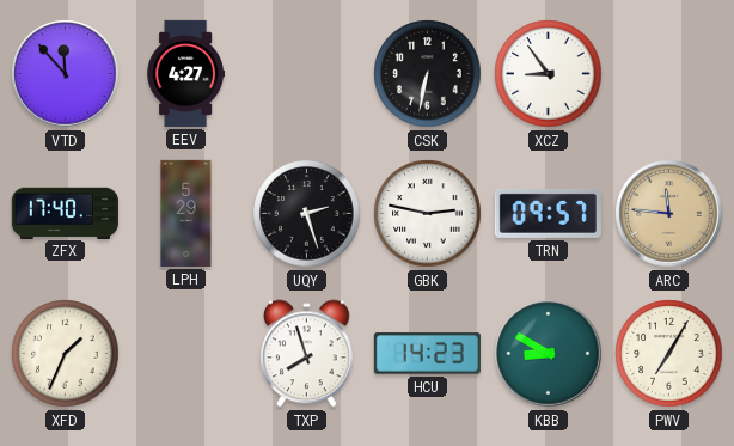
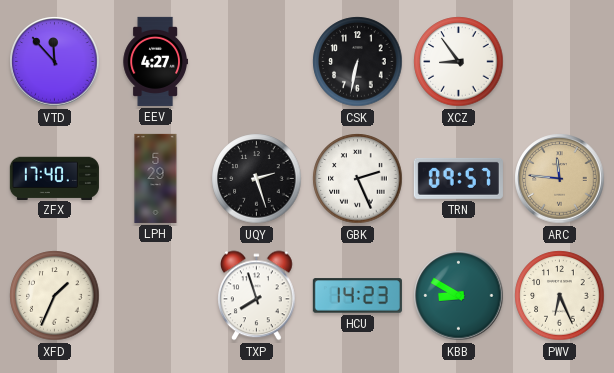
GBK: 2:47 -> 2:26
PWV: 7:05 -> 6:26
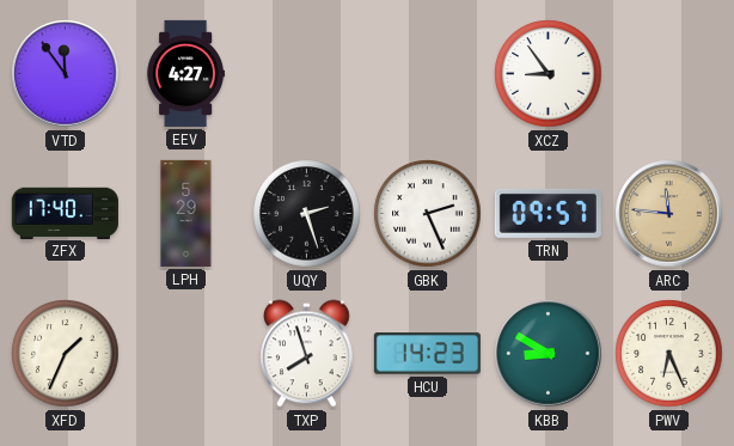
VTD: 11:53 -> 11:54
CSK: 6:32 -> none
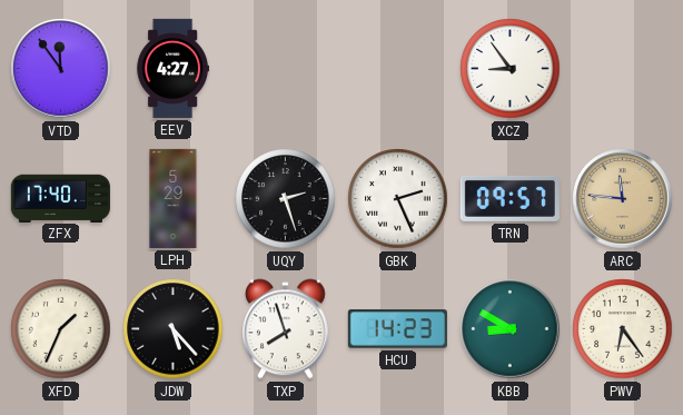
JDW: none -> 5:23
PWV: 6:26 -> 6:24
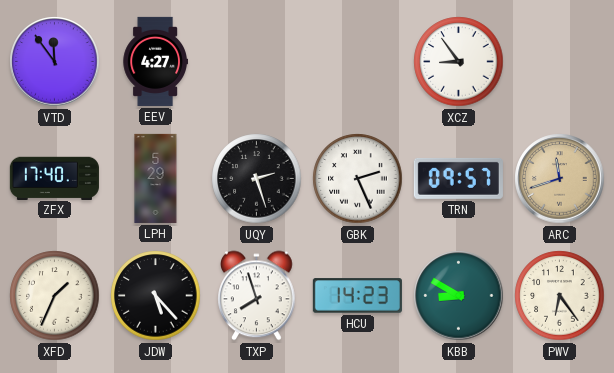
ARC: 11:46 -> 11:42
